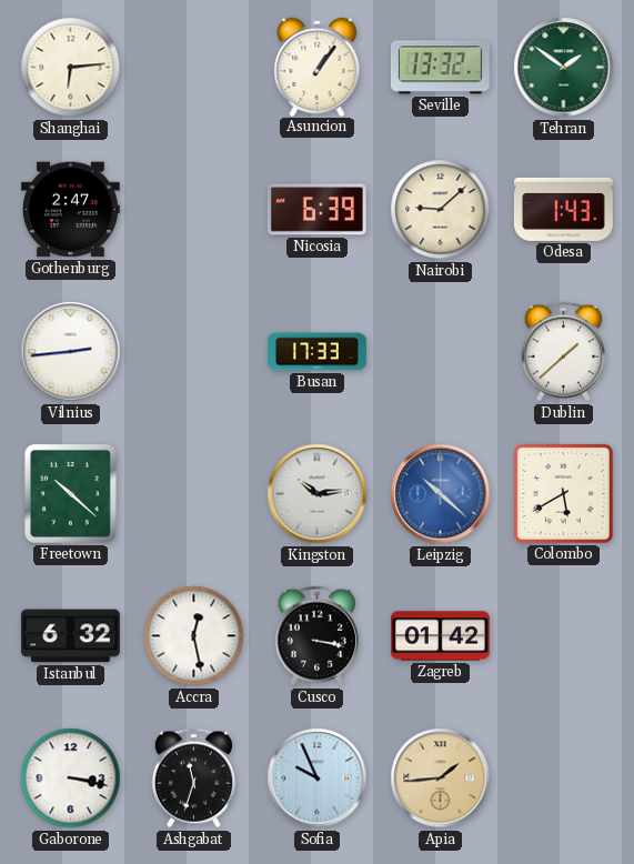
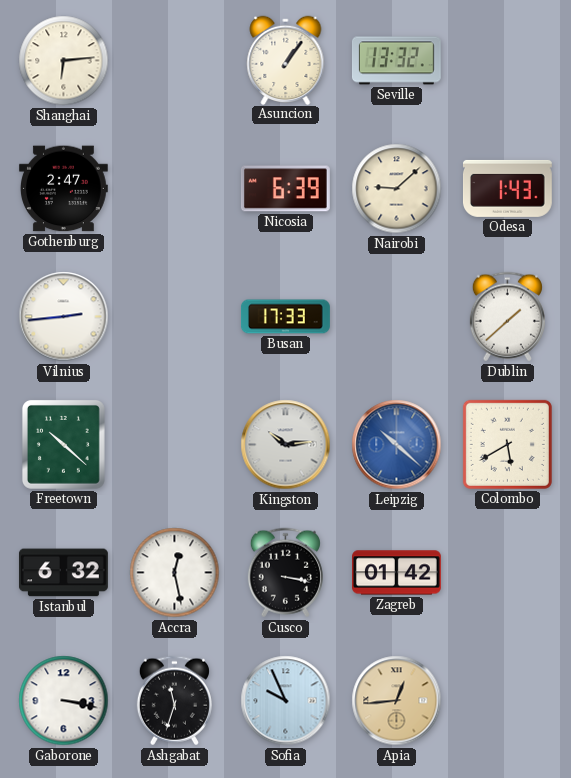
Tehran: 1:51 -> none
Apia: 1:44 -> 12:44
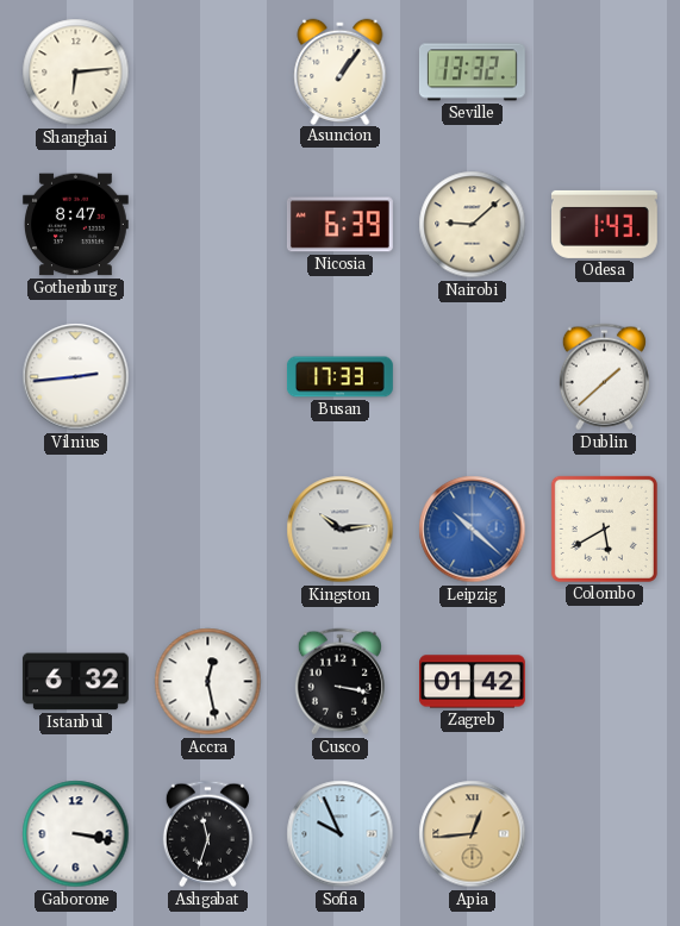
Gothenburg: 2:47 -> 8:47
Freetown: 10:22 -> none
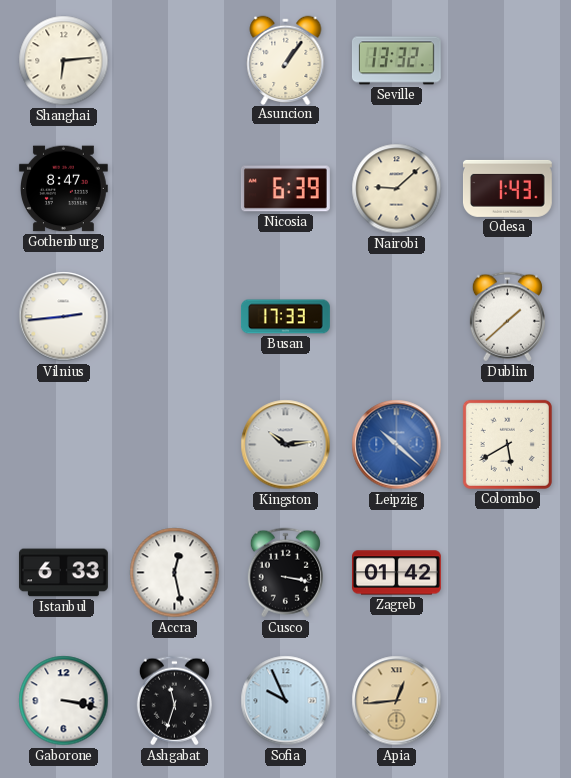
Istanbul: 6:32 -> 6:33
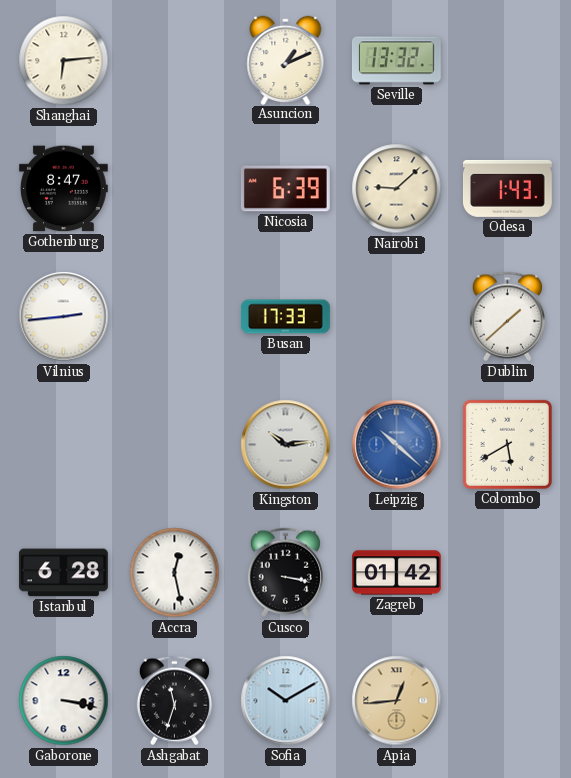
Asuncion: 1:06 -> 1:11
Istanbul: 6:33 -> 6:28
Sofia: 9:56 -> 10:10
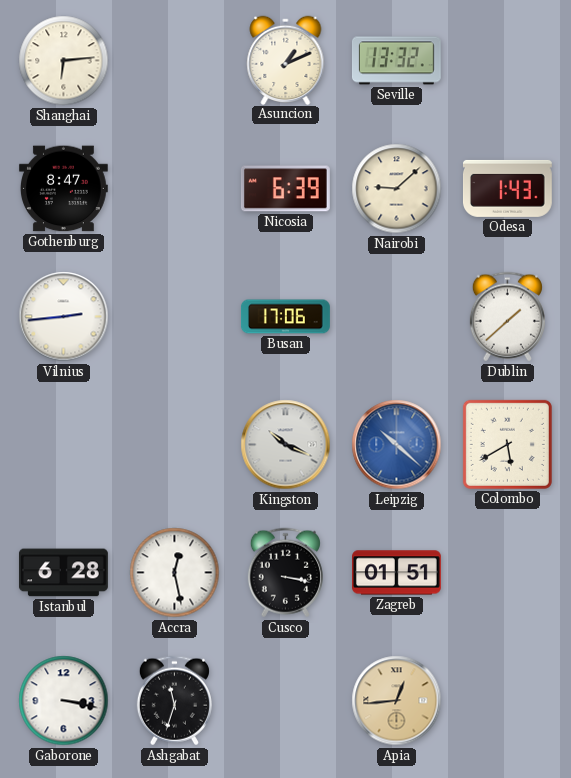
Busan: 17:33 -> 17:06
Kingston: 10:14 -> 10:19
Zagreb: 01:42 -> 01:51
Sofia: 10:10 -> none
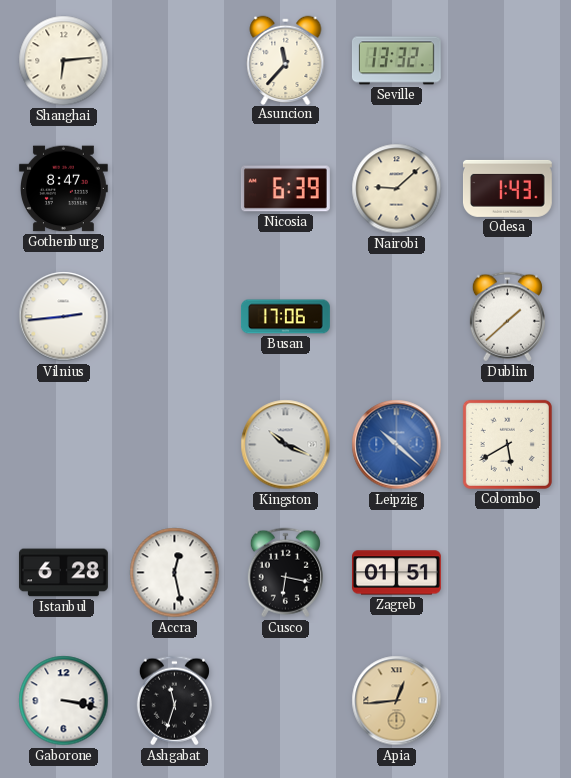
Asuncion: 1:11 -> 11:37
Cusco: 3:17 -> 6:17
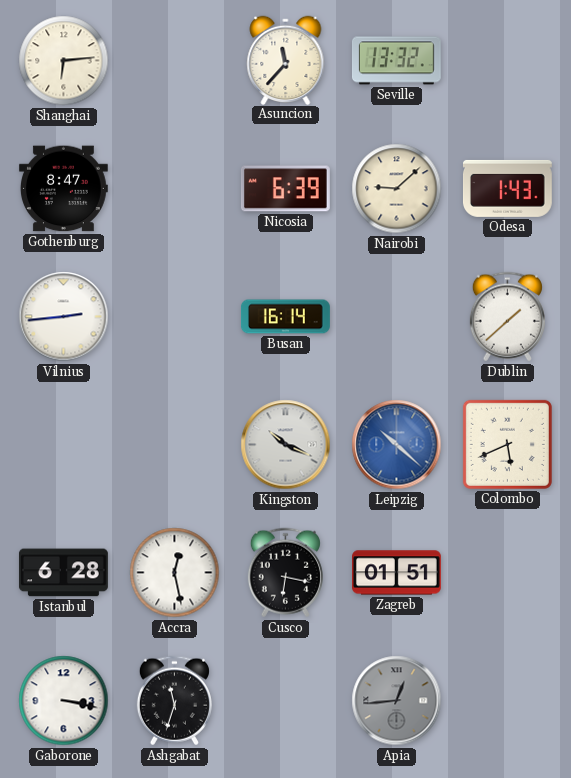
Busan: 17:06 -> 16:14
Colombo: 5:40 -> 5:41
Apia dial: champagne -> grey
